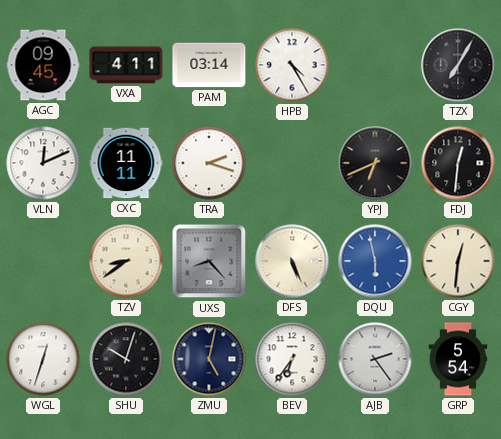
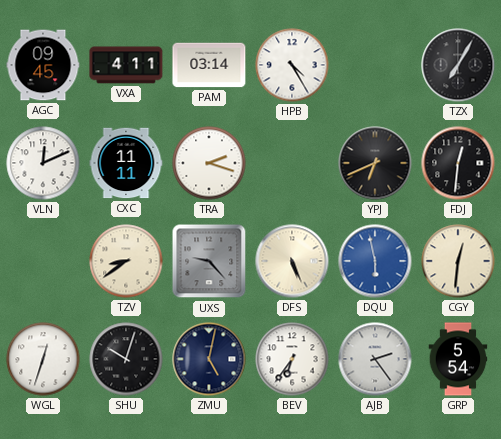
UXS: 8:23 -> 9:23
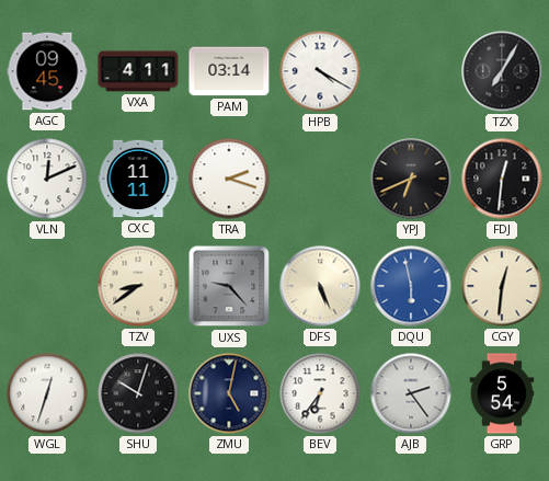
HPB: 4:25 -> 4:20
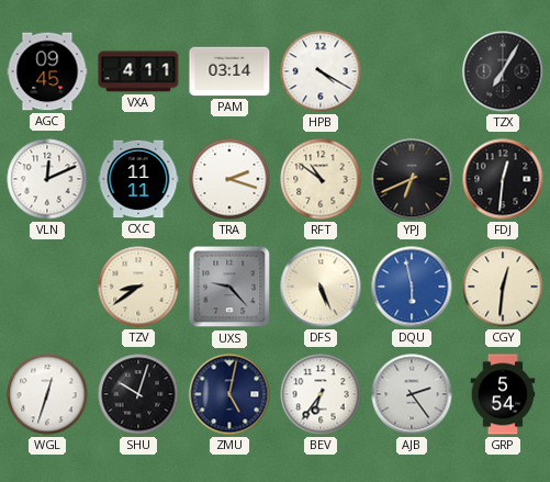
RFT: none -> 10:51
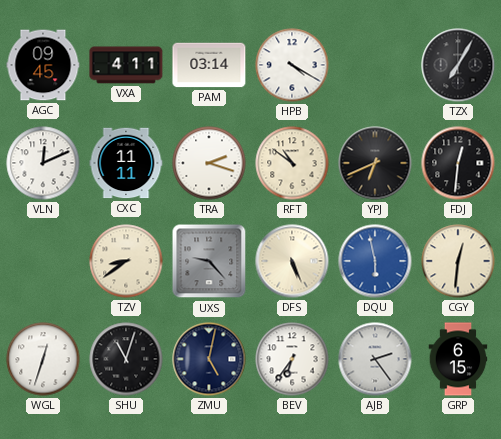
SHU: 10:03 -> 11:03
GRP: 5:54 -> 6:15
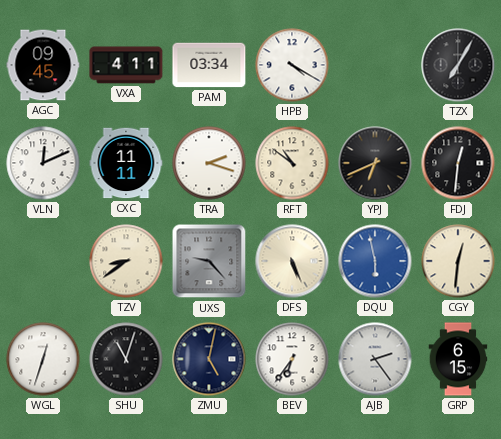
PAM: 03:14 -> 03:34
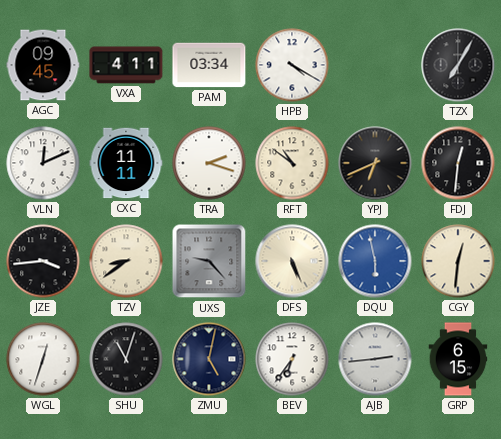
JZE: none -> 3:44
AJB: 2:24 -> 2:44
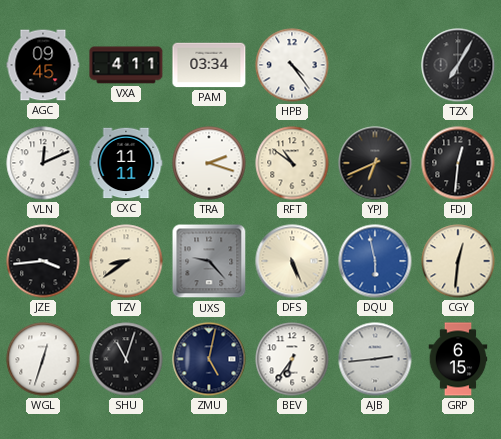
HPB: 4:20 -> 4:24
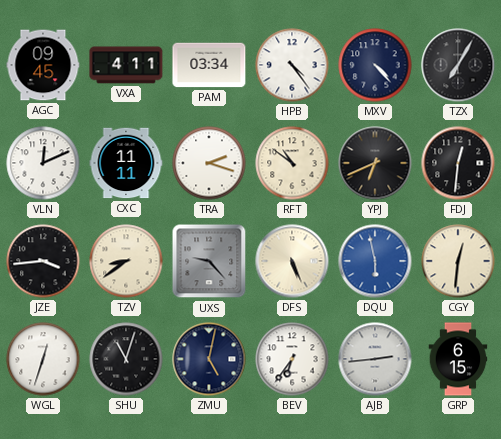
MXV: none -> 4:23
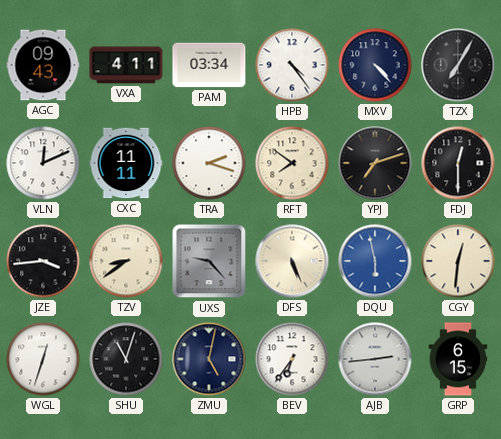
AGC: 09:45 -> 09:43
RFT: 10:51 -> 7:51
YPJ: 6:41 -> 7:12
FDJ: 12:31 -> 12:30
